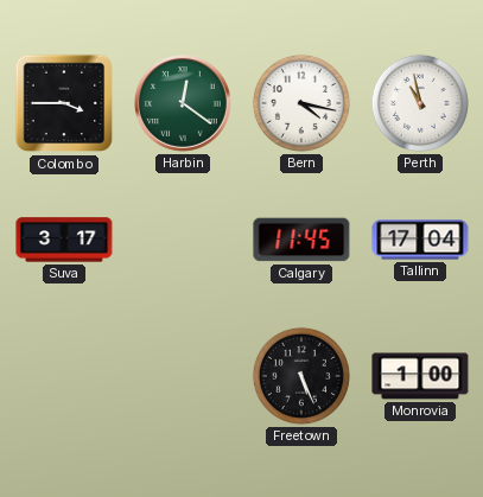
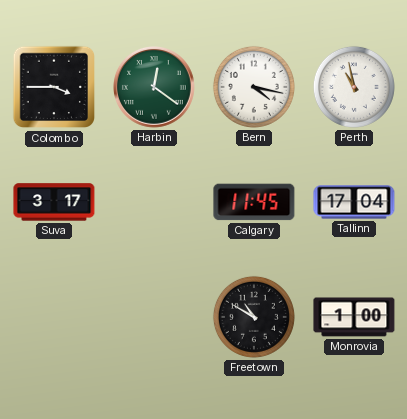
Freetown: 5:26 -> 10:50
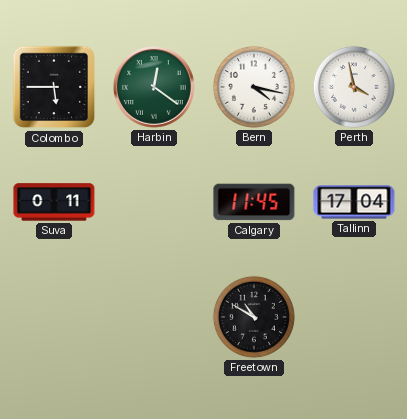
Colombo: 3:45 -> 5:45
Perth: 10:58 -> 3:58
Suva: 3:17 -> 0:11
Monrovia: 1:00 -> none
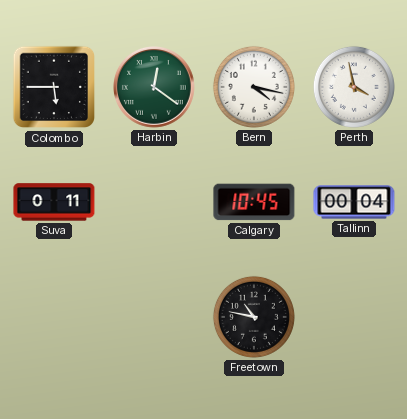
Calgary: 11:45 -> 10:45
Tallinn: 17:04 -> 00:04
Freetown: 10:50 -> 10:47
